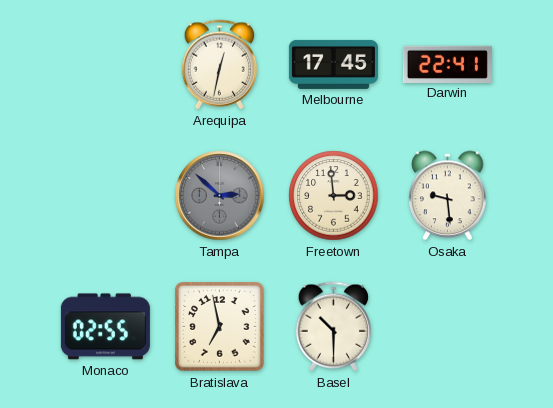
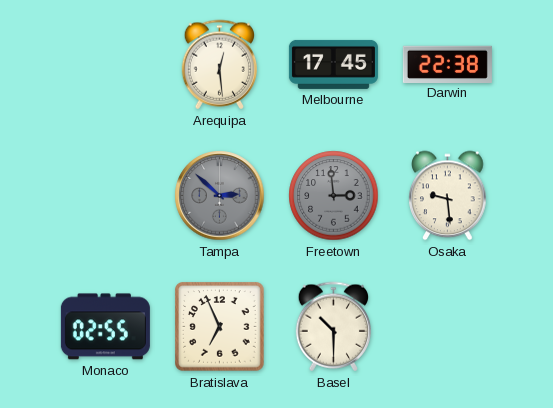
Arequipa: 12:32 -> 12:29
Darwin: 22:41 -> 22:38
Freetown dial: cream -> grey
Bratislava: 6:58 -> 6:56
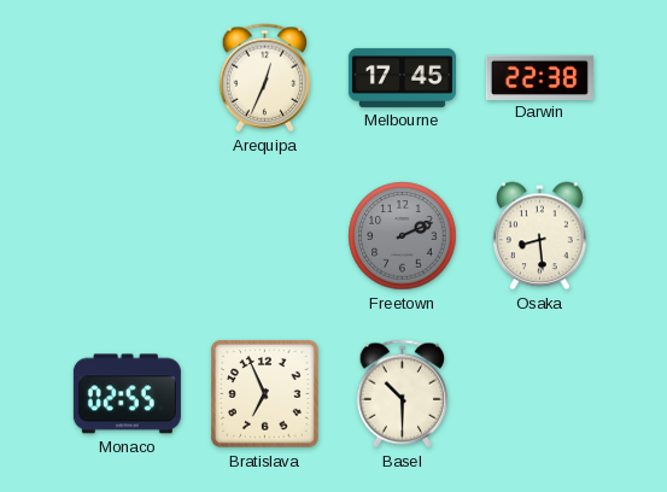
Arequipa: 12:29 -> 12:34
Tampa: 2:52 -> none
Freetown: 2:59 -> 2:11
Osaka: 9:29 -> 8:29
